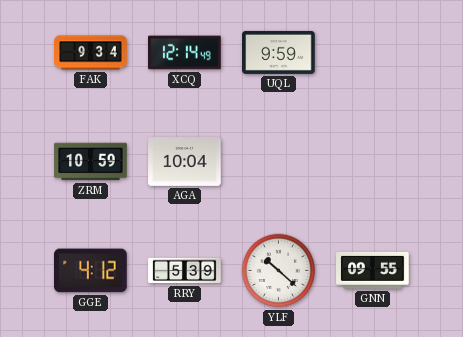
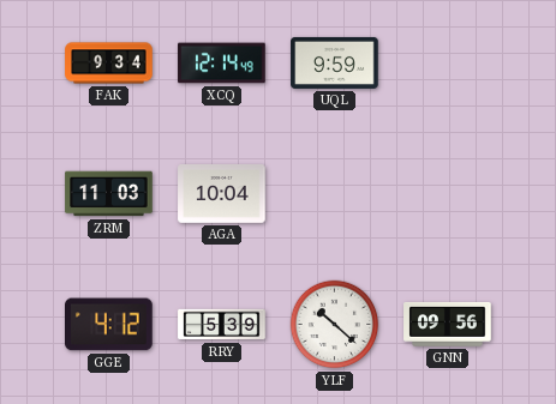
ZRM: 10:59 -> 11:03
GNN: 09:55 -> 09:56
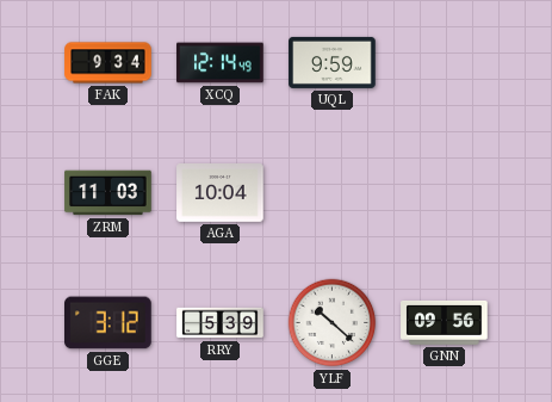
GGE: 4:12 -> 3:12
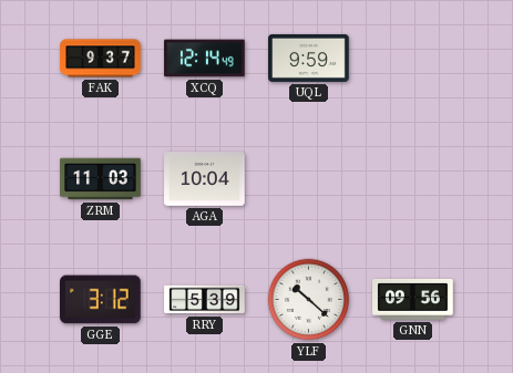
FAK: 9:34 -> 9:37
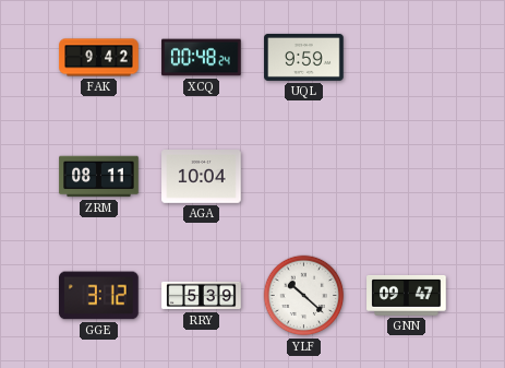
FAK: 9:37 -> 9:42
XCQ: 12:14 -> 00:48
ZRM: 11:03 -> 08:11
GNN: 09:56 -> 09:47
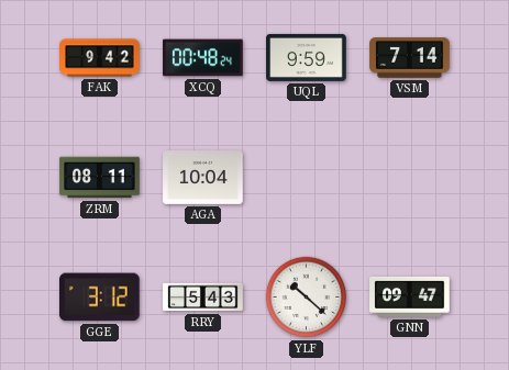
VSM: none -> 7:14
RRY: 5:39 -> 5:43
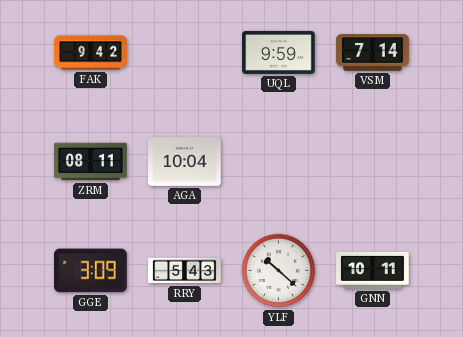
XCQ: 00:48 -> none
GGE: 3:12 -> 3:09
GNN: 09:47 -> 10:11
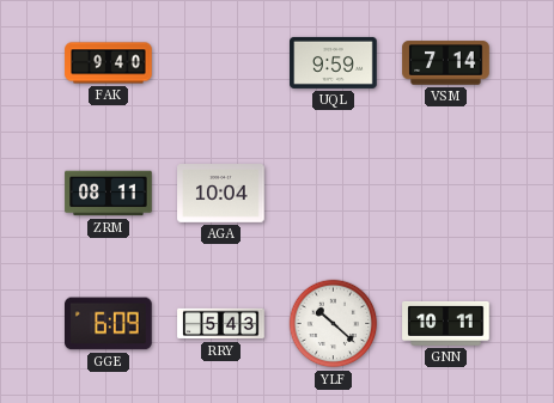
FAK: 9:42 -> 9:40
GGE: 3:09 -> 6:09
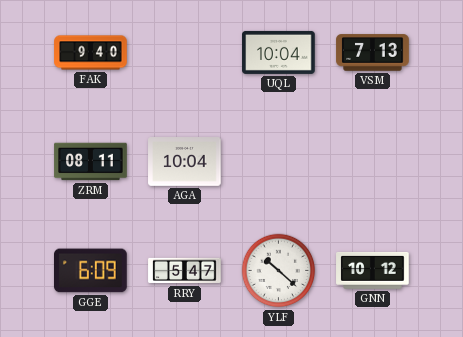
UQL: 9:59 -> 10:04
VSM: 7:14 -> 7:13
RRY: 5:43 -> 5:47
GNN: 10:11 -> 10:12
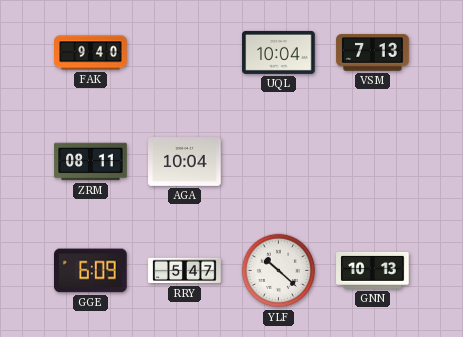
GNN: 10:12 -> 10:13
